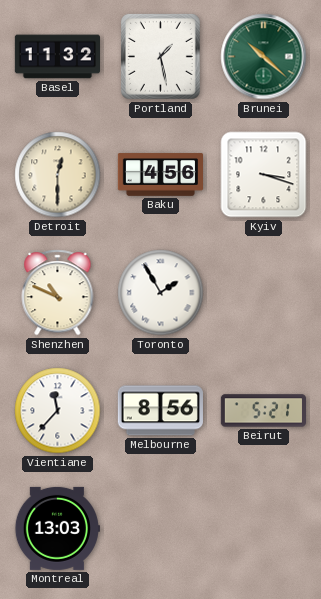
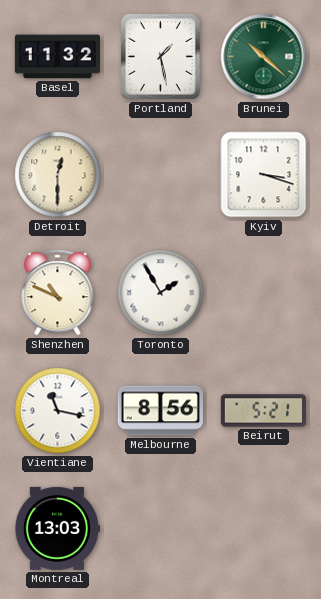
Baku: 4:56 -> none
Vientiane: 11:37 -> 11:17
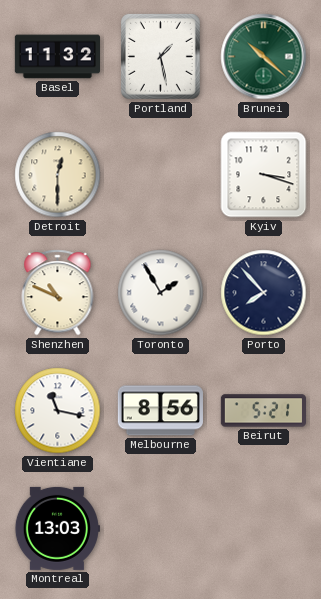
Porto: none -> 7:53
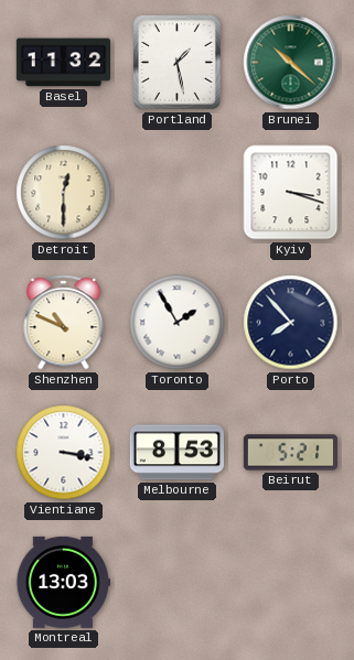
Vientiane: 11:17 -> 3:17
Melbourne: 8:56 -> 8:53
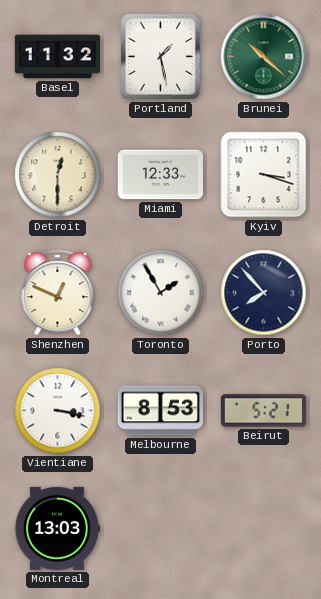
Miami: none -> 12:33
Shenzhen: 10:49 -> 12:49
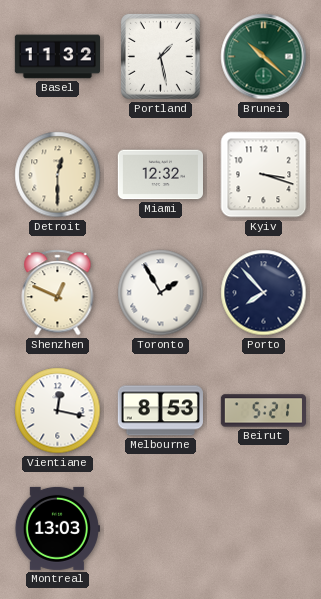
Miami: 12:33 -> 12:32
Vientiane: 3:17 -> 12:17
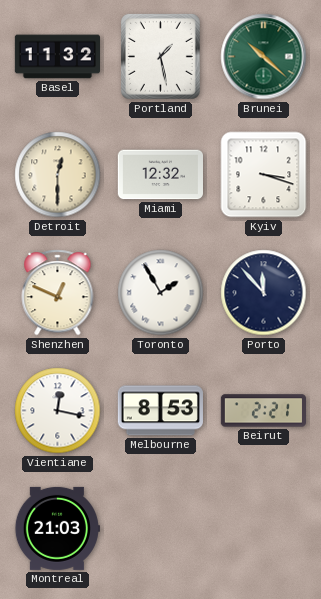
Porto: 7:53 -> 11:53
Beirut: 5:21 -> 2:21
Montreal: 13:03 -> 21:03
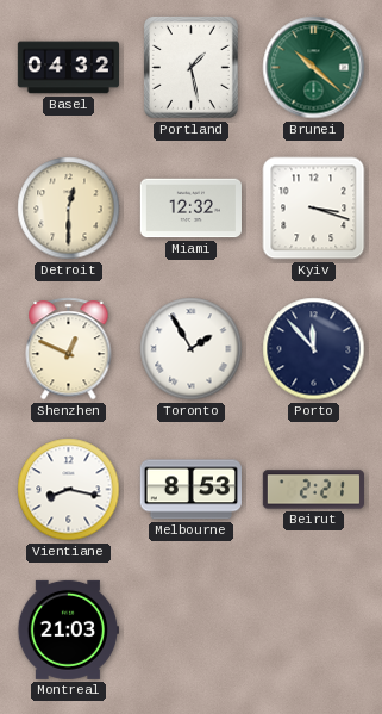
Basel: 11:32 -> 04:32
Vientiane: 12:17 -> 8:17
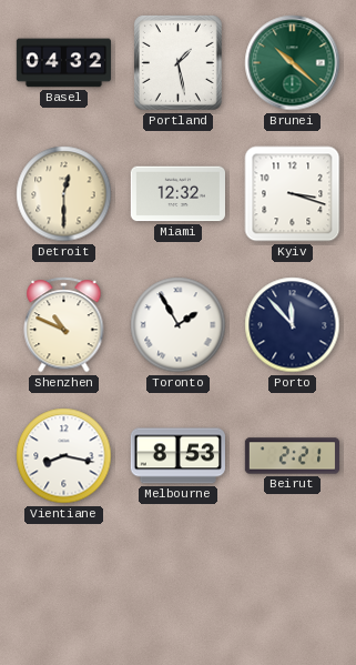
Shenzhen: 12:49 -> 10:49
Montreal: 21:03 -> none
